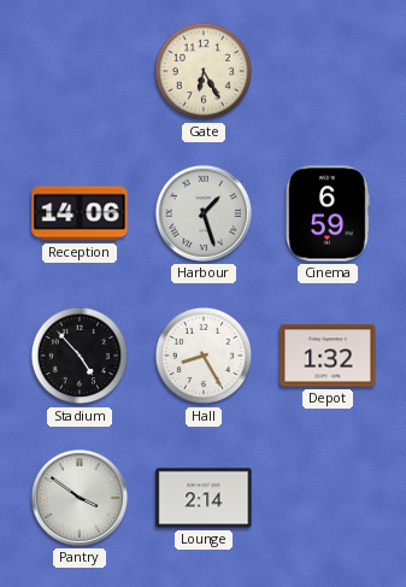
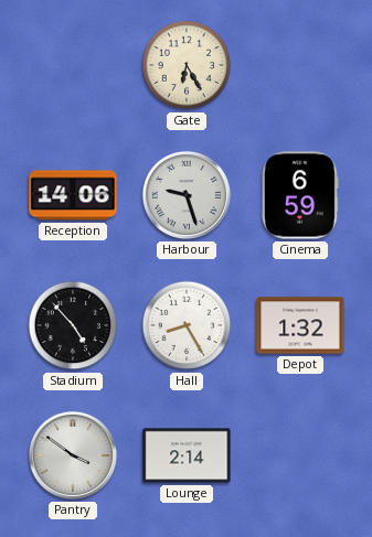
Harbour: 1:27 -> 9:27
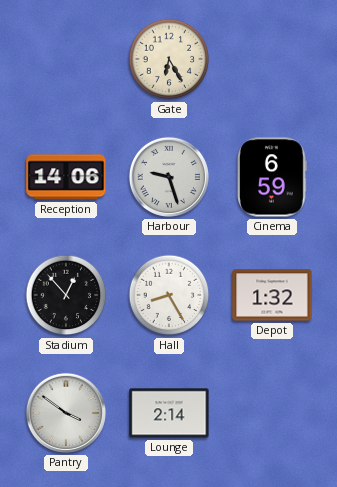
Stadium: 4:53 -> 12:53
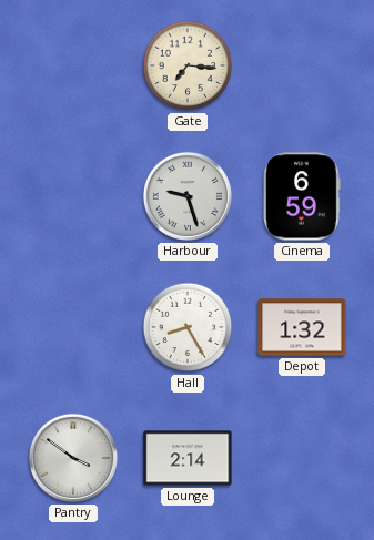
Gate: 6:25 -> 7:16
Reception: 14:06 -> none
Stadium: 12:53 -> none
